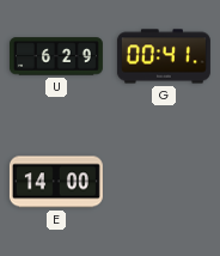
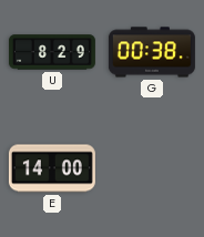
U: 6:29 -> 8:29
G: 00:41 -> 00:38
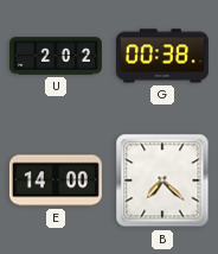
U: 8:29 -> 2:02
B: none -> 7:22
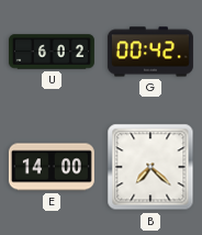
U: 2:02 -> 6:02
G: 00:38 -> 00:42
